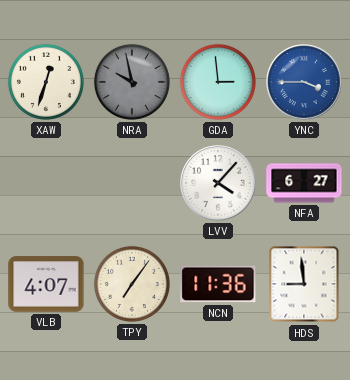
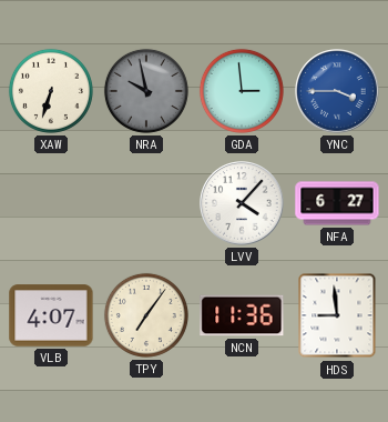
XAW: 12:33 -> 6:33
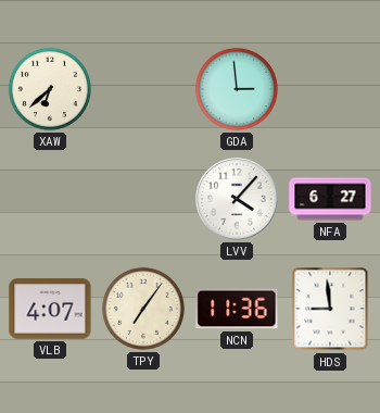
XAW: 6:33 -> 6:38
NRA: 9:58 -> none
YNC: 3:45 -> none
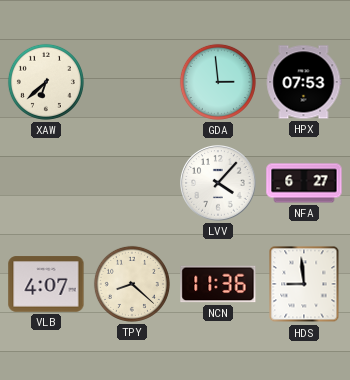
HPX: none -> 07:53
TPY: 7:06 -> 8:22
